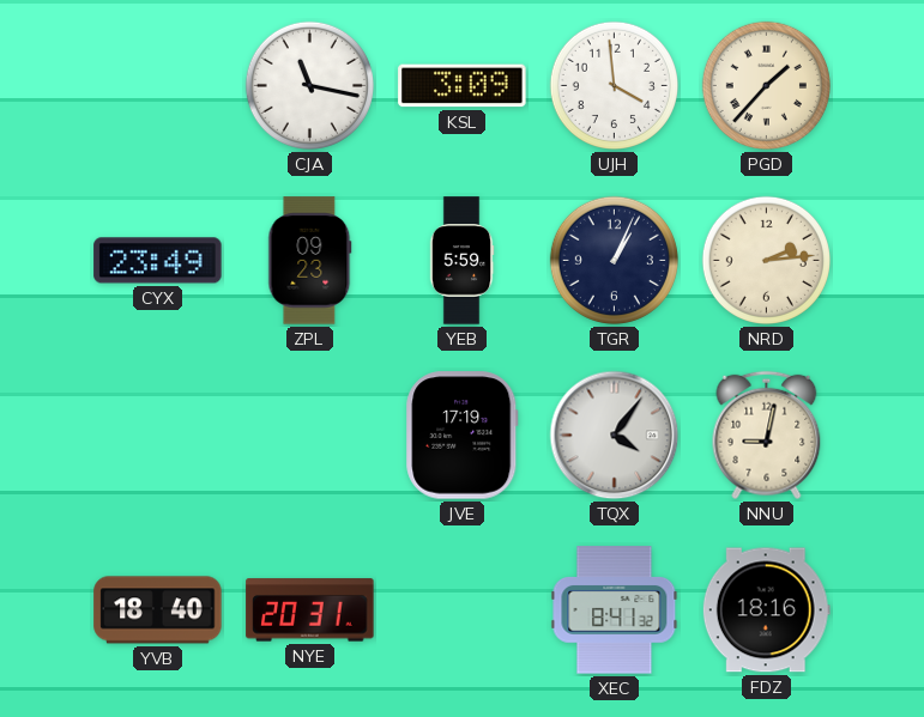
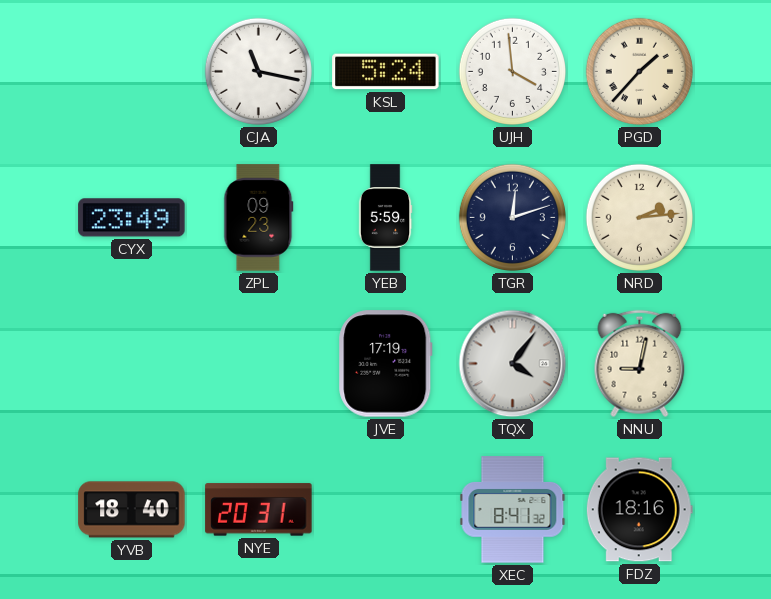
KSL: 3:09 -> 5:24
TGR: 1:04 -> 12:12
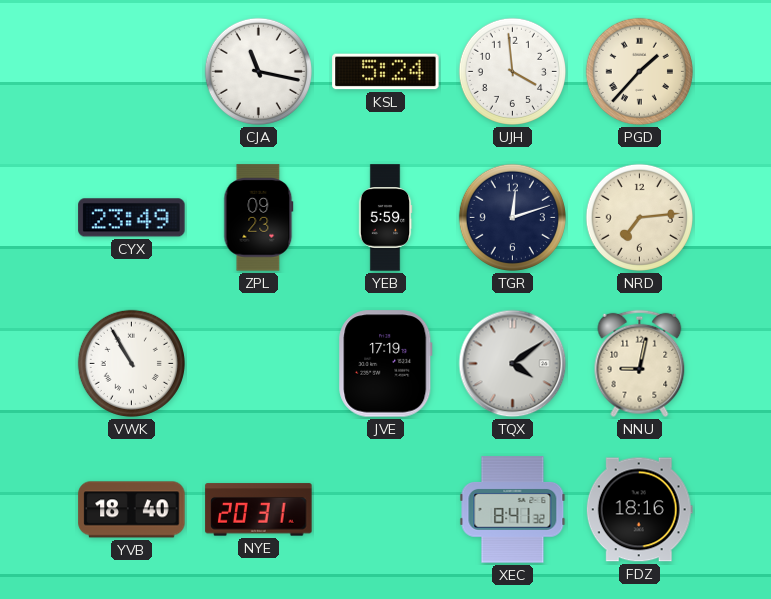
NRD: 2:14 -> 7:14
VWK: none -> 10:55
TQX: 4:06 -> 4:09
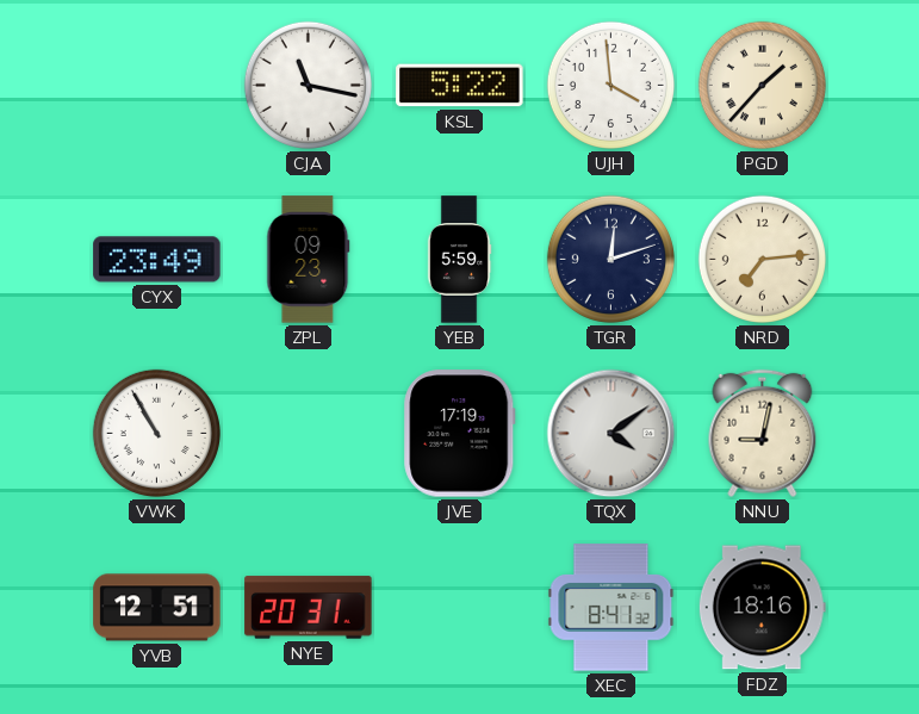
KSL: 5:24 -> 5:22
YVB: 18:40 -> 12:51
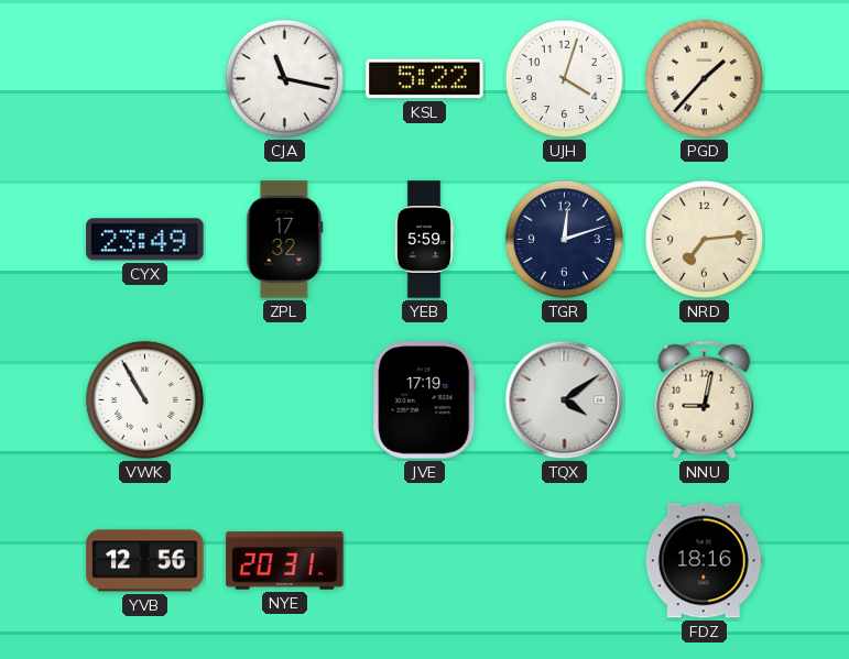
UJH: 3:59 -> 4:03
ZPL: 09:23 -> 17:32
YVB: 12:51 -> 12:56
XEC: 8:41 -> none
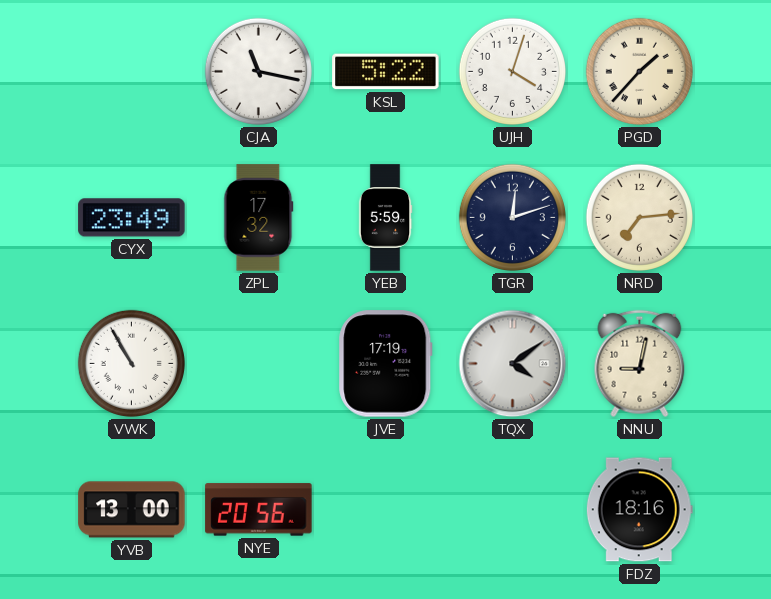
YVB: 12:56 -> 13:00
NYE: 20:31 -> 20:56
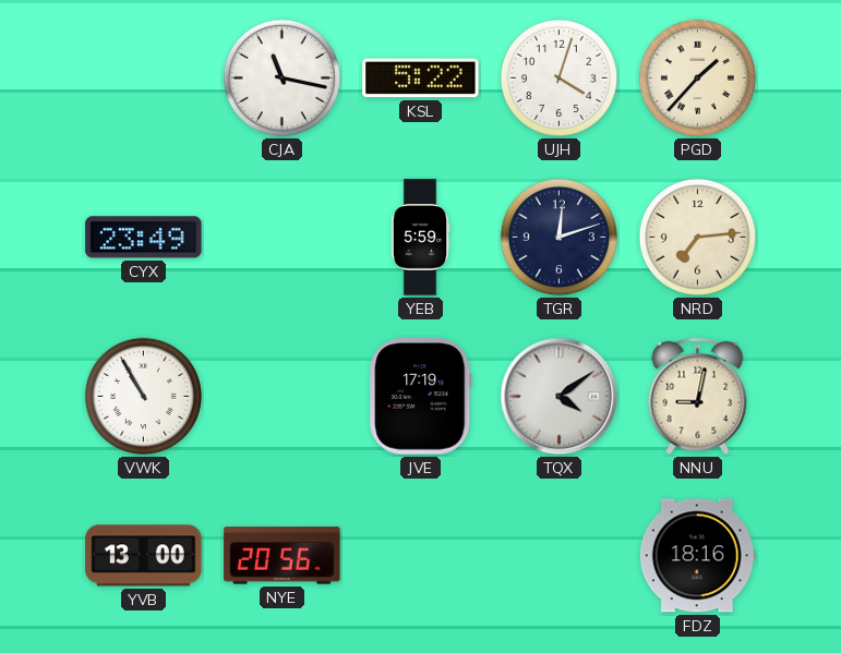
ZPL: 17:32 -> none
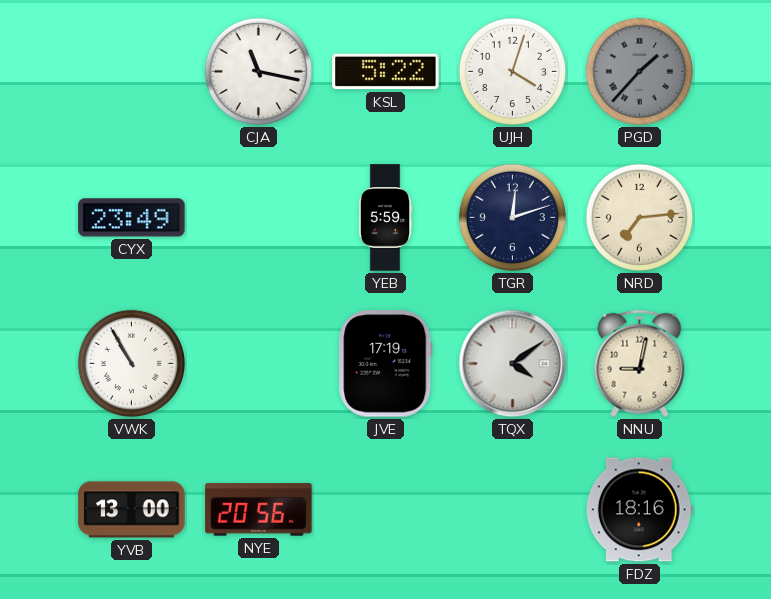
PGD dial: cream -> grey
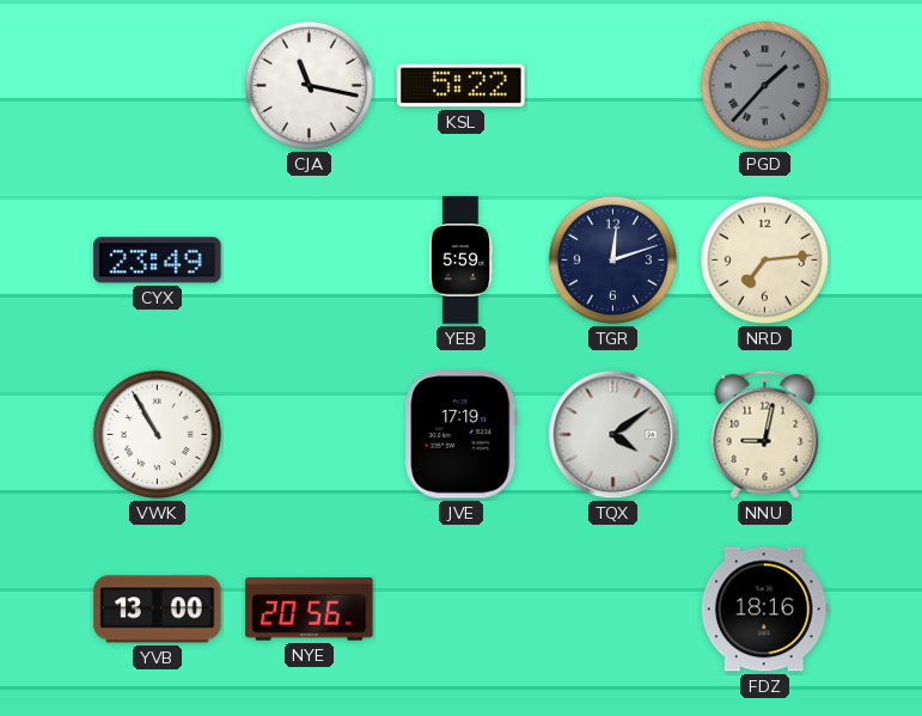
UJH: 4:03 -> none
